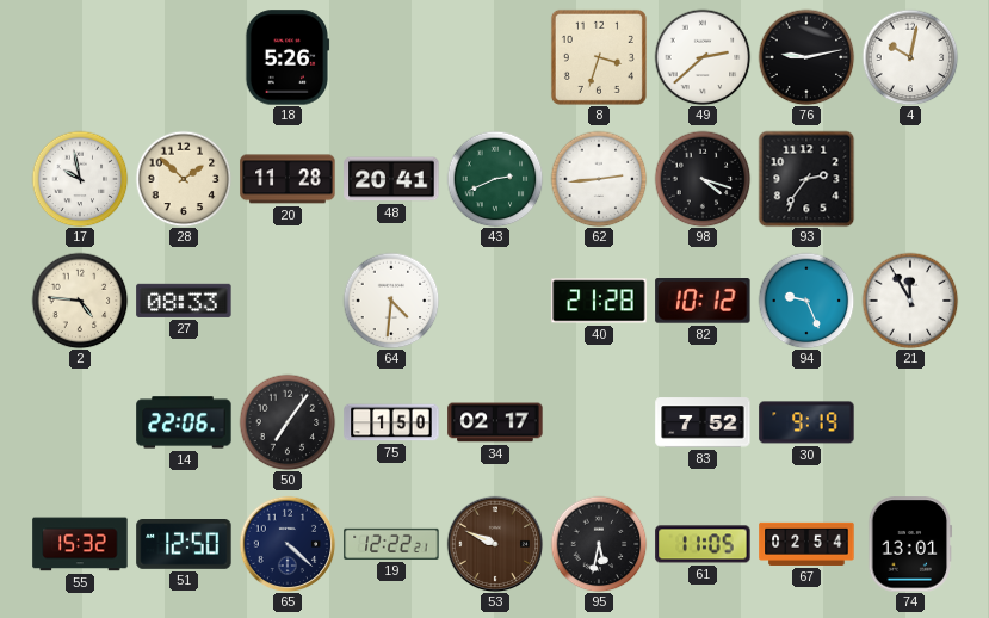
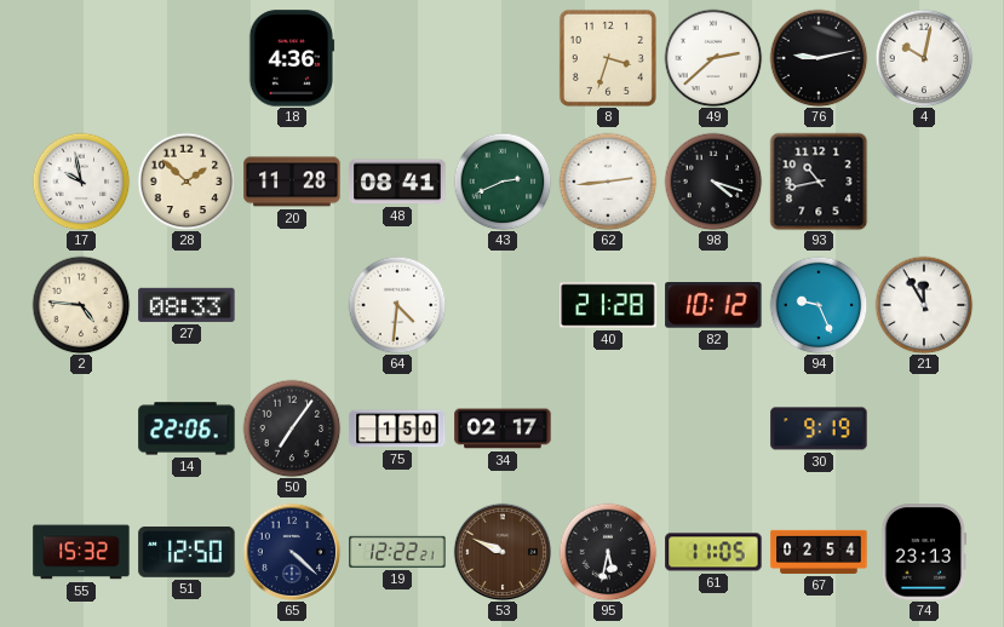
18: 5:26 -> 4:36
48: 20:41 -> 08:41
93: 2:36 -> 10:43
83: 7:52 -> none
74: 13:01 -> 23:13
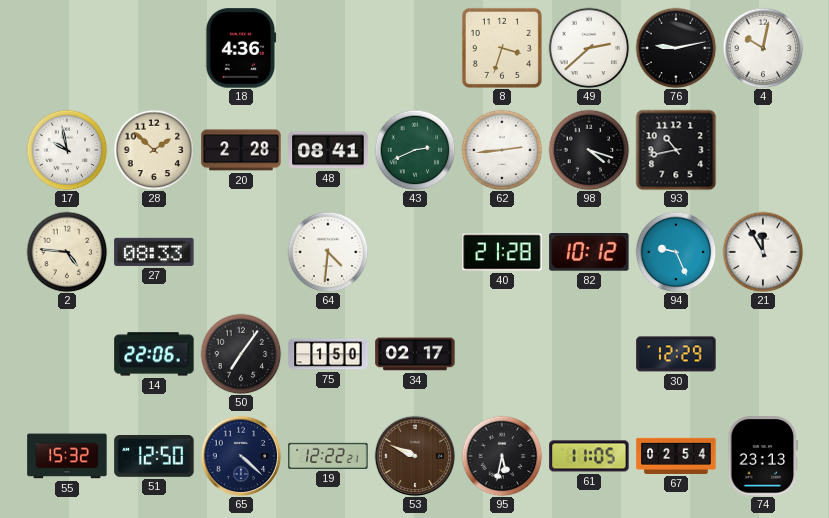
20: 11:28 -> 2:28
30: 9:19 -> 12:29
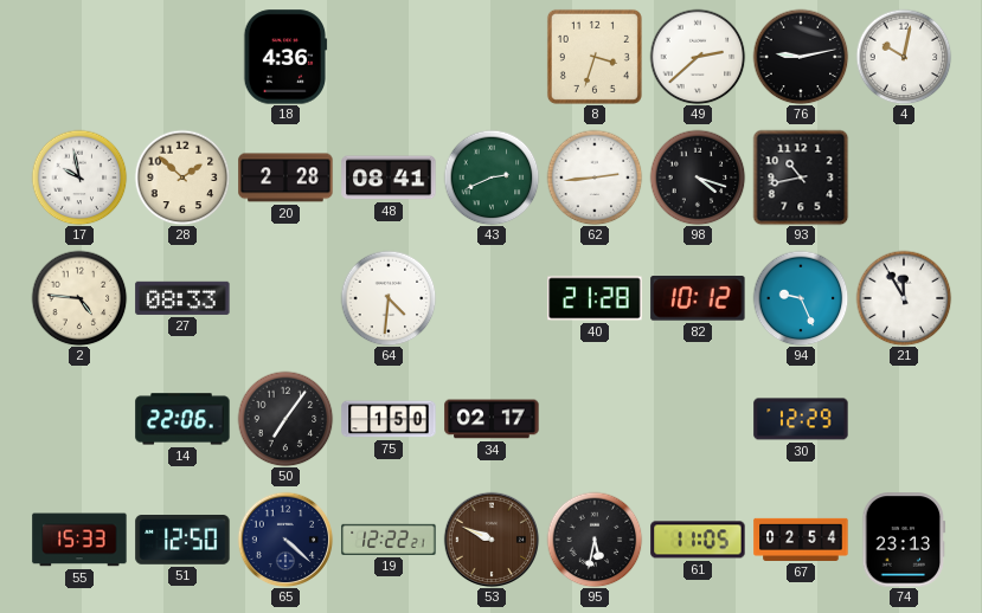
55: 15:32 -> 15:33
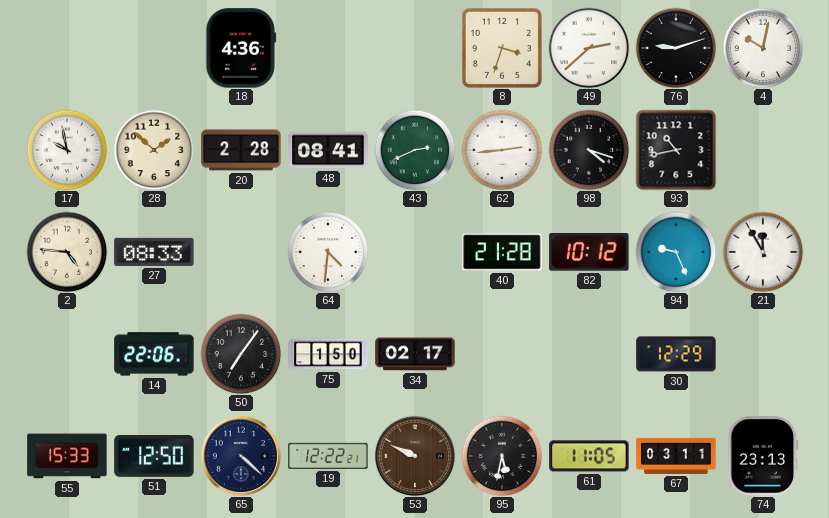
76: 9:13 -> 9:12
67: 02:54 -> 03:11
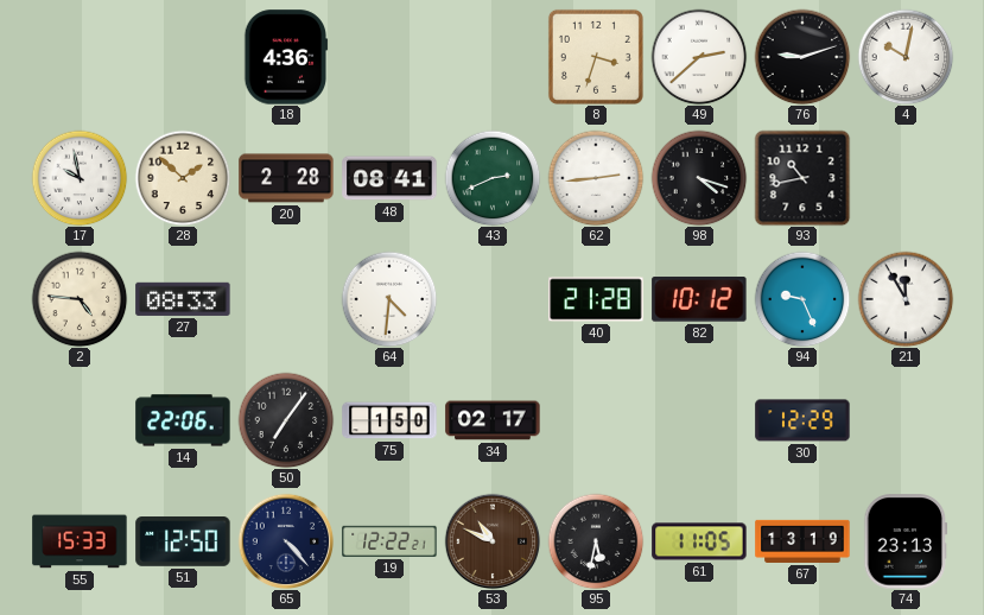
65: 4:22 -> 4:23
53: 9:49 -> 10:49
67: 03:11 -> 13:19
